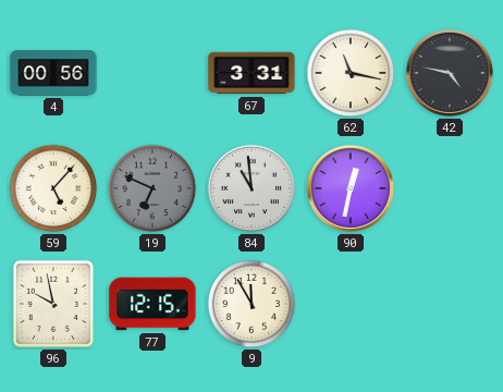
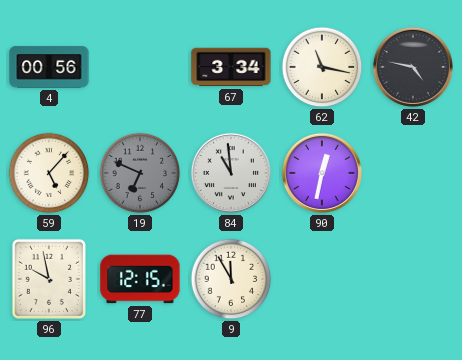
67: 3:31 -> 3:34
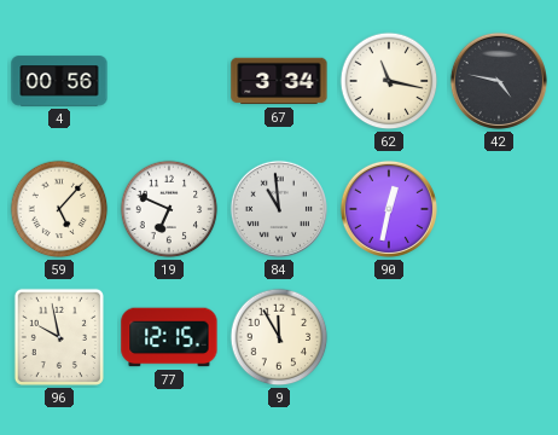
19 dial: grey -> white
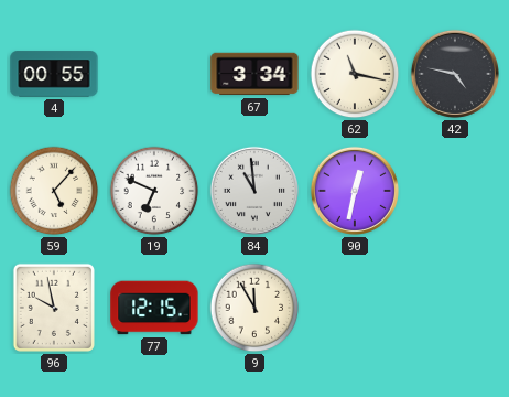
4: 00:56 -> 00:55
